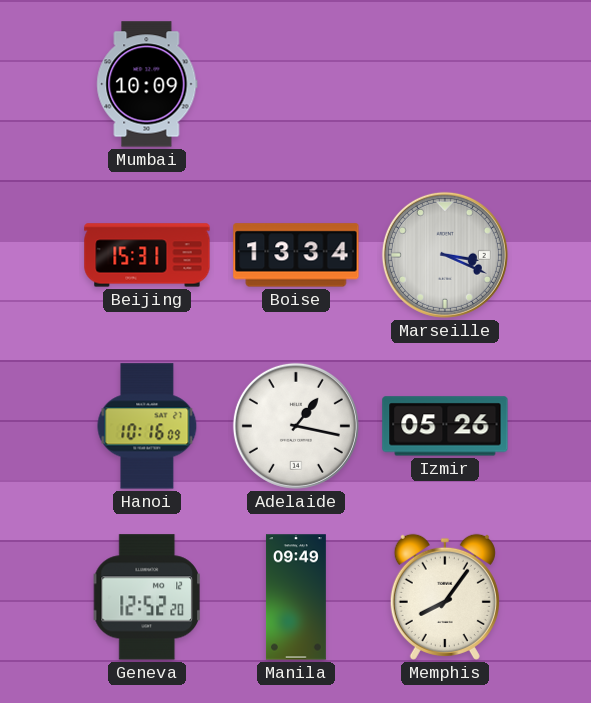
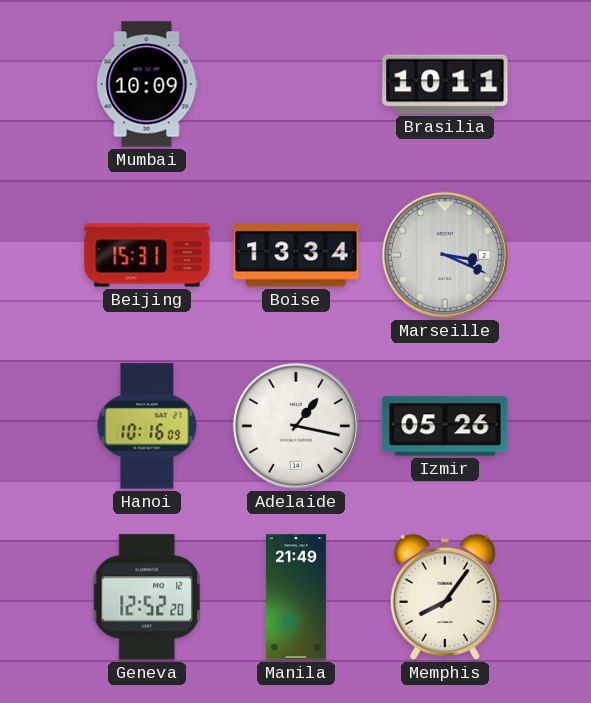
Brasilia: none -> 10:11
Manila: 09:49 -> 21:49
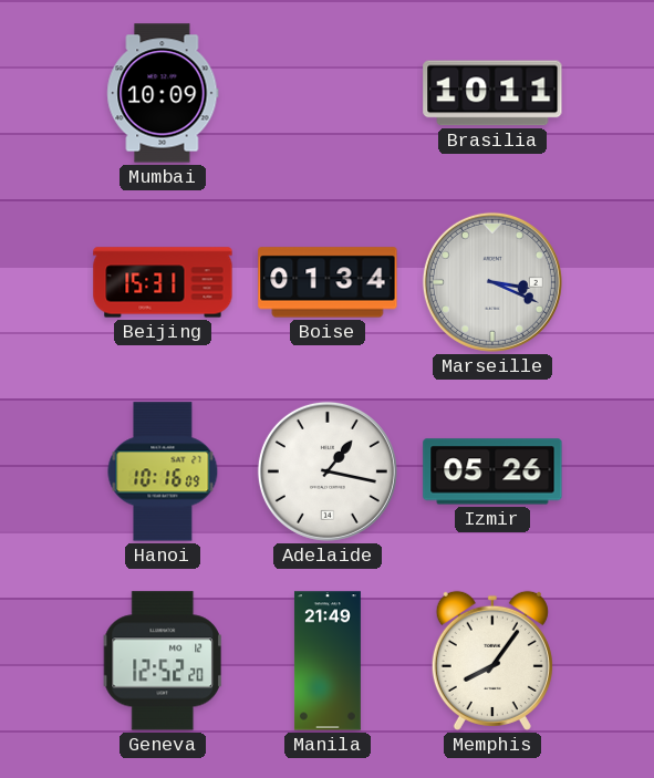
Boise: 13:34 -> 01:34
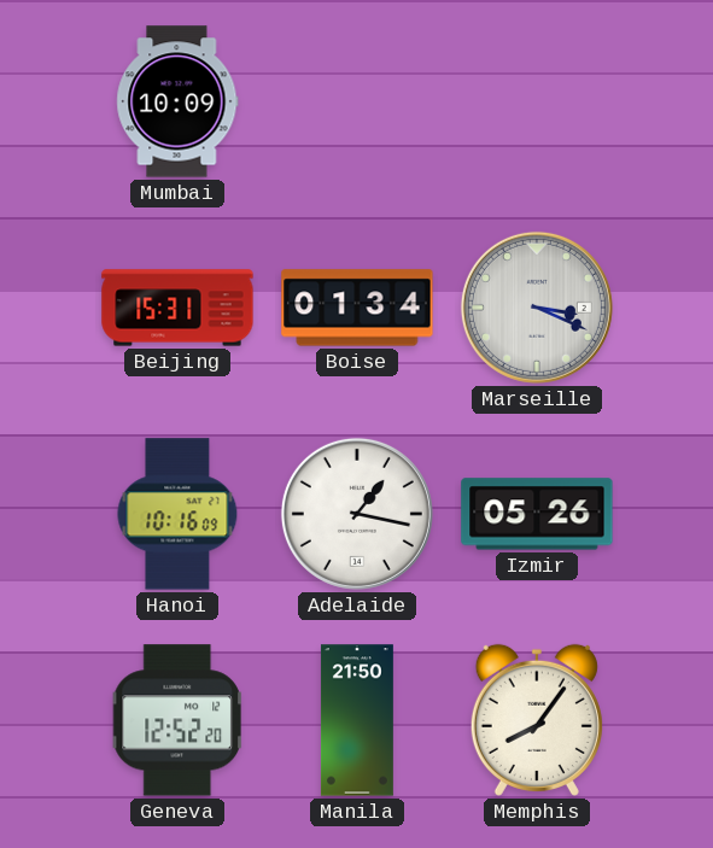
Brasilia: 10:11 -> none
Manila: 21:49 -> 21:50
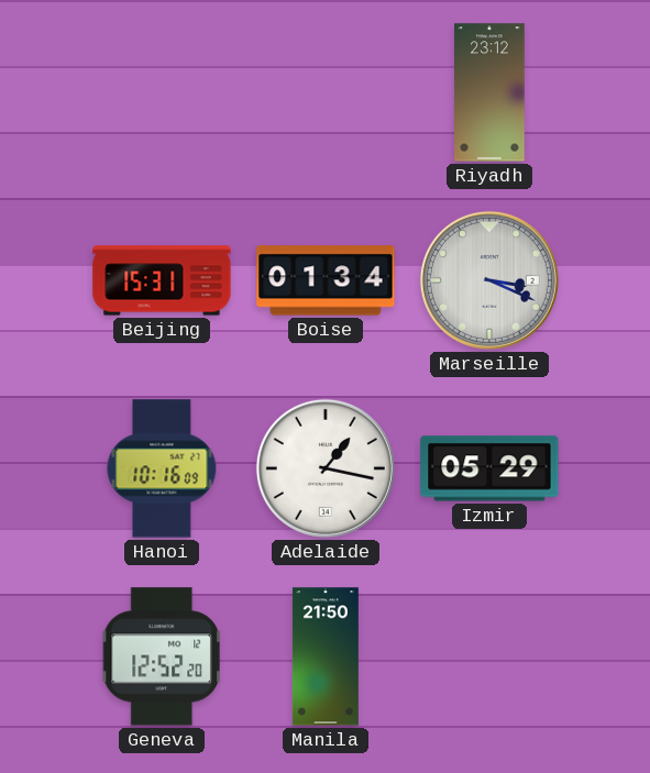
Mumbai: 10:09 -> none
Riyadh: none -> 23:12
Izmir: 05:26 -> 05:29
Memphis: 8:06 -> none
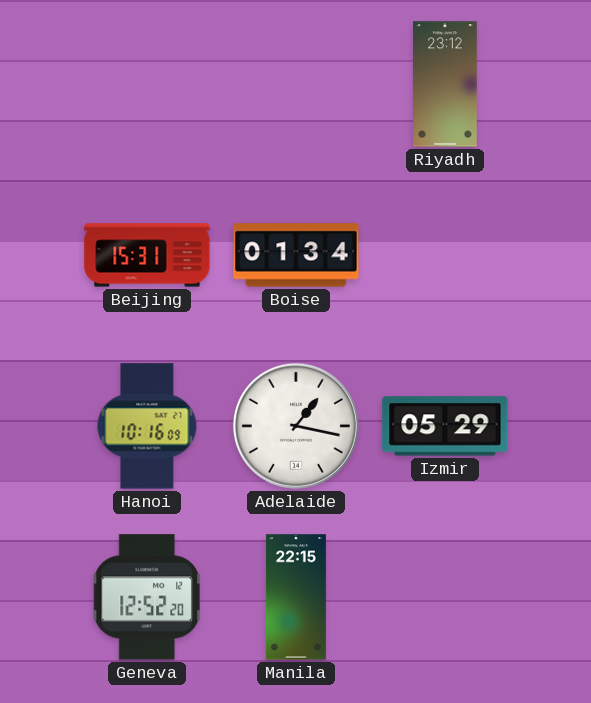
Marseille: 3:19 -> none
Manila: 21:50 -> 22:15
